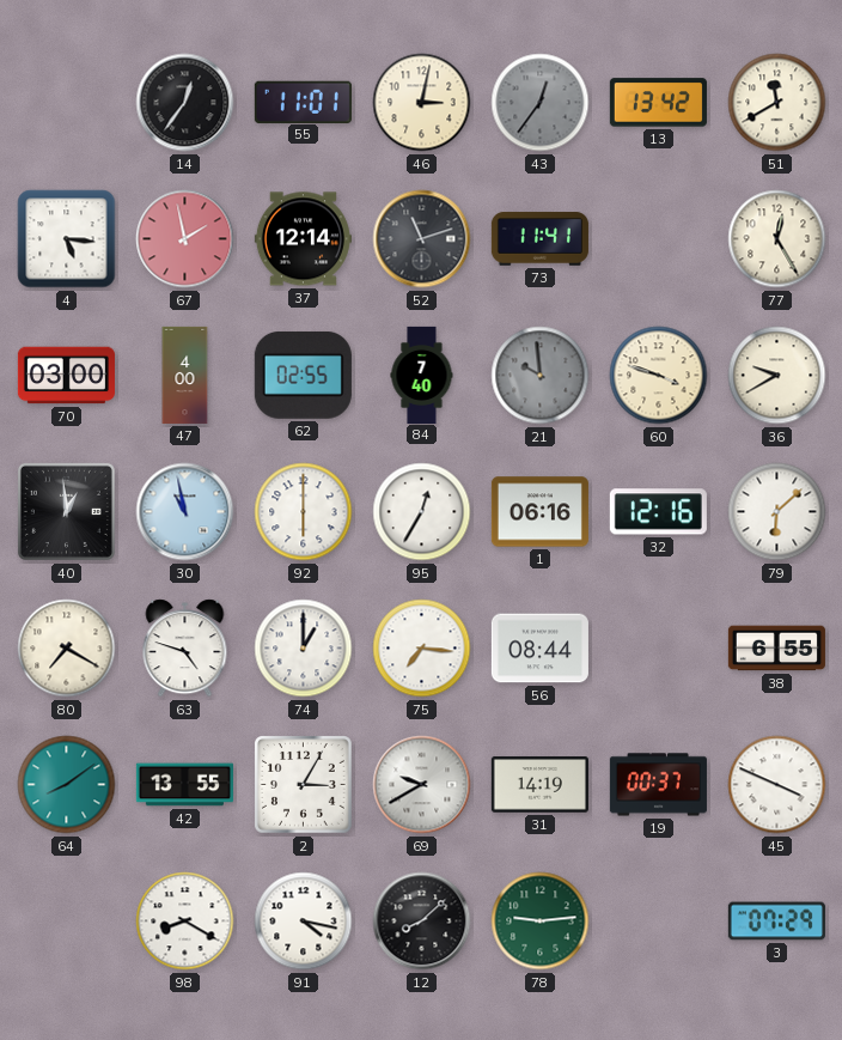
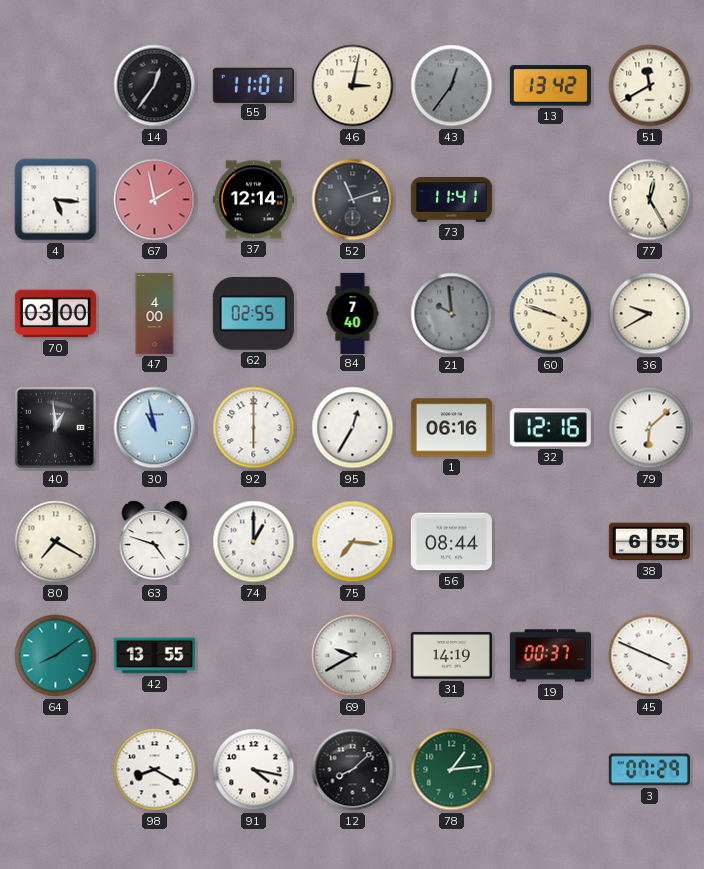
2: 3:05 -> none
78: 9:14 -> 1:14
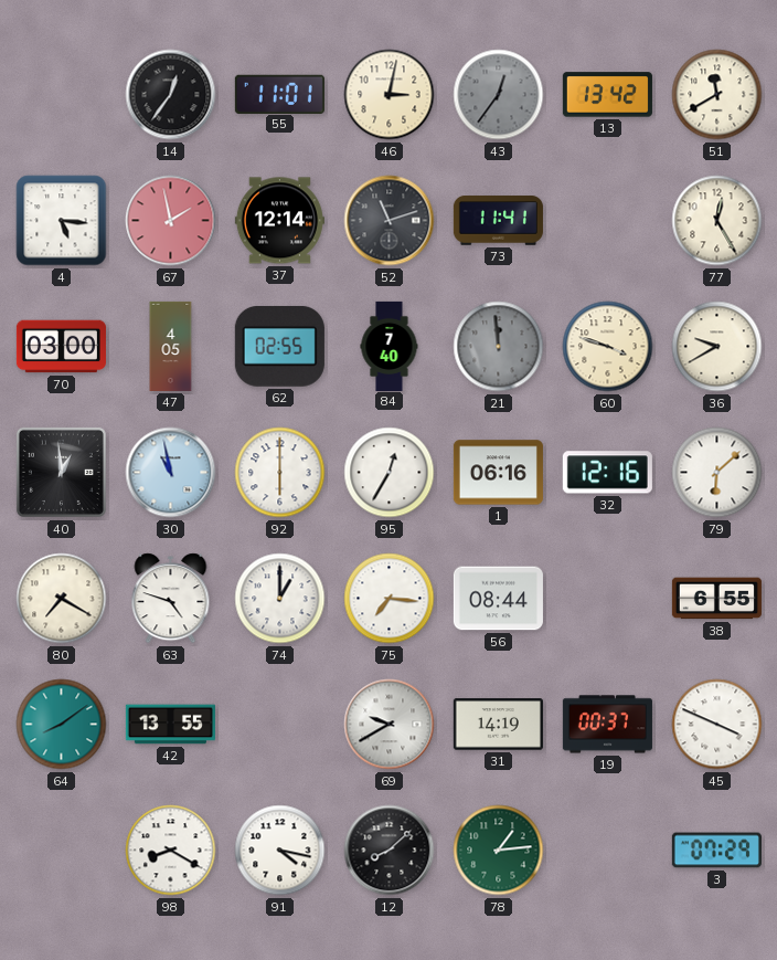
47: 4:00 -> 4:05
21: 9:59 -> 11:59
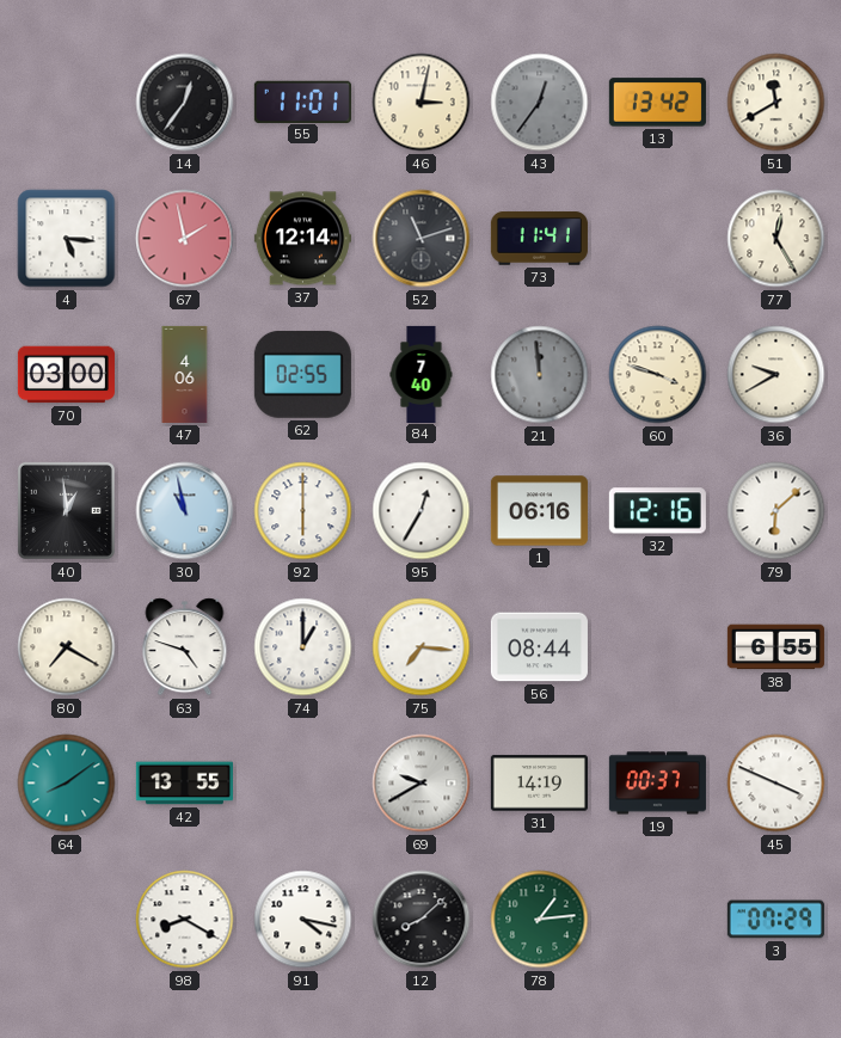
47: 4:05 -> 4:06
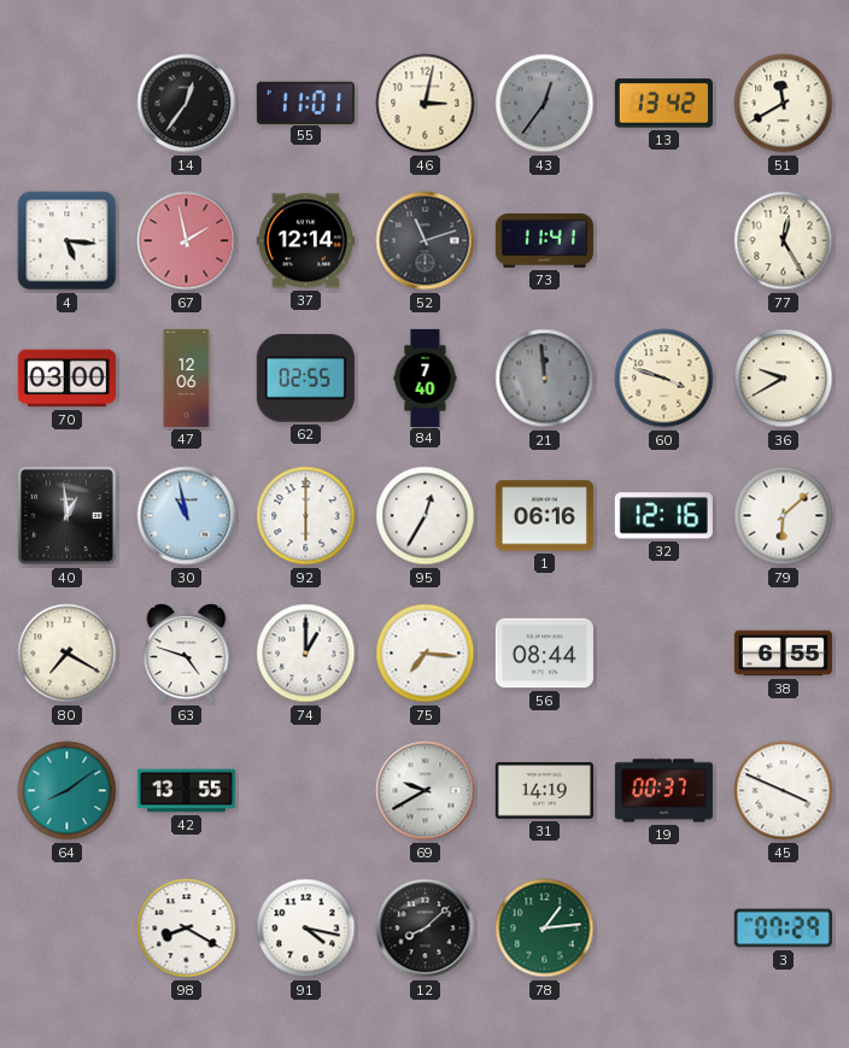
47: 4:06 -> 12:06
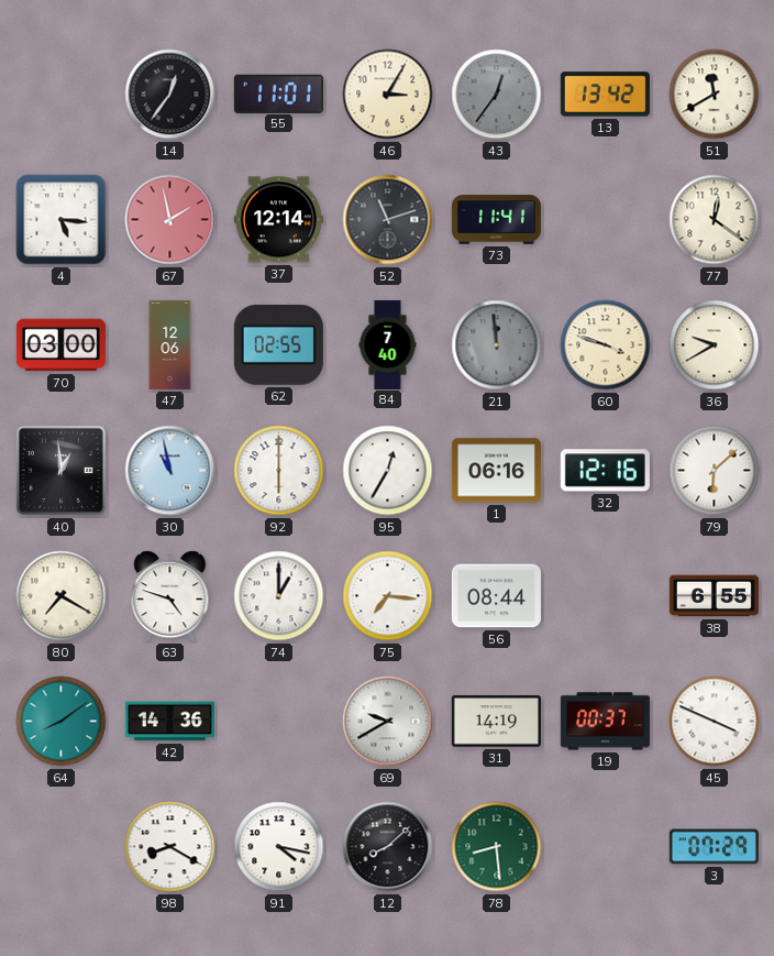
46: 3:02 -> 3:05
77: 12:25 -> 12:21
42: 13:55 -> 14:36
78: 1:14 -> 8:29
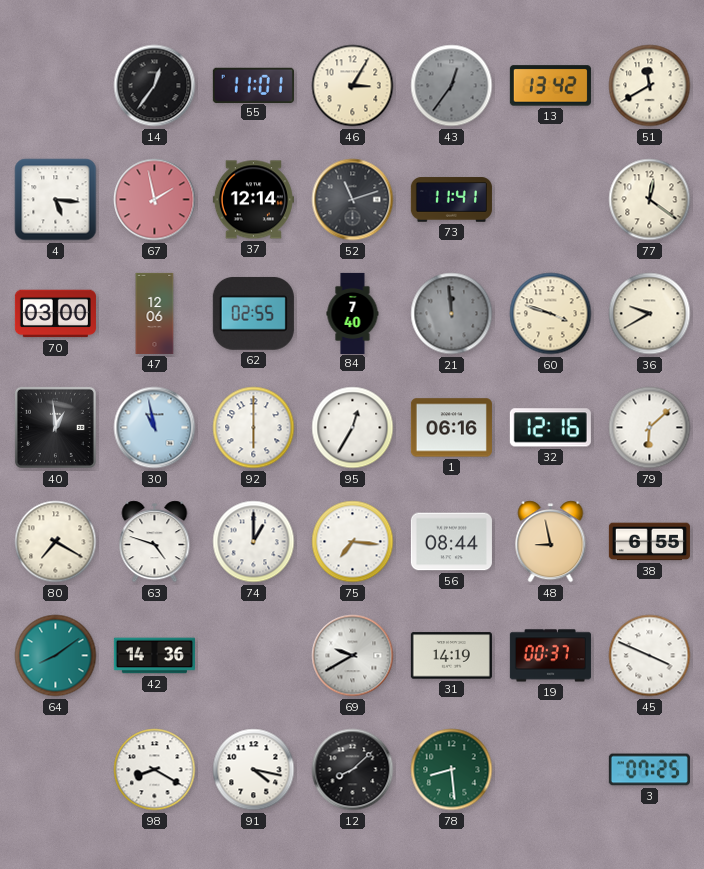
48: none -> 8:58
3: 07:29 -> 07:25
